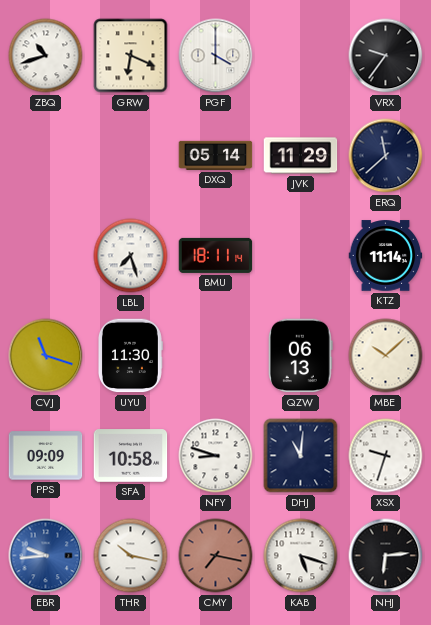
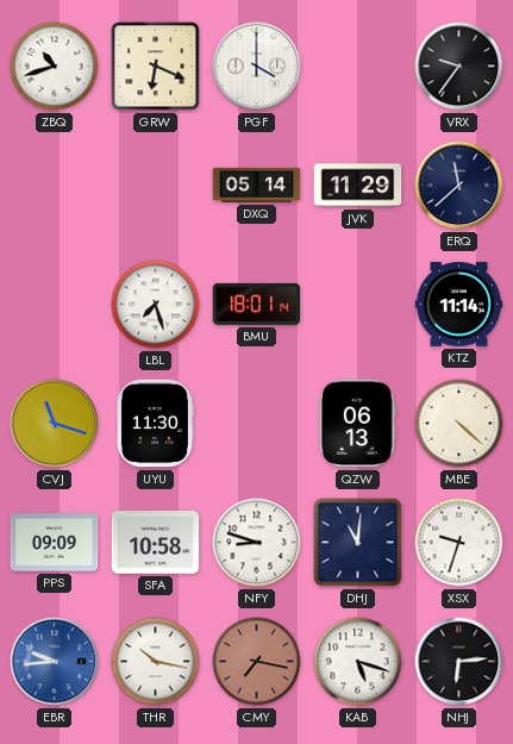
BMU: 18:11 -> 18:01
MBE: 10:08 -> 4:22
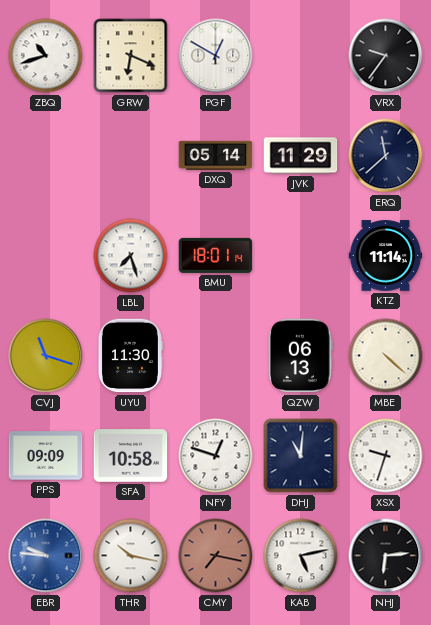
PGF: 4:00 -> 12:50
NFY: 8:48 -> 12:48
EBR: 9:44 -> 9:46
KAB: 5:18 -> 5:13
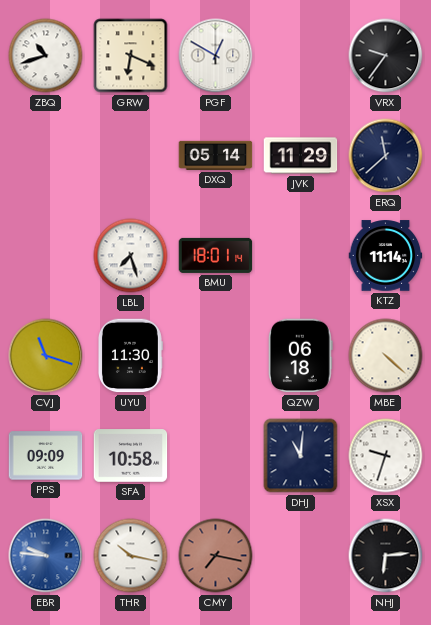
QZW: 06:13 -> 06:18
NFY: 12:48 -> none
KAB: 5:13 -> none
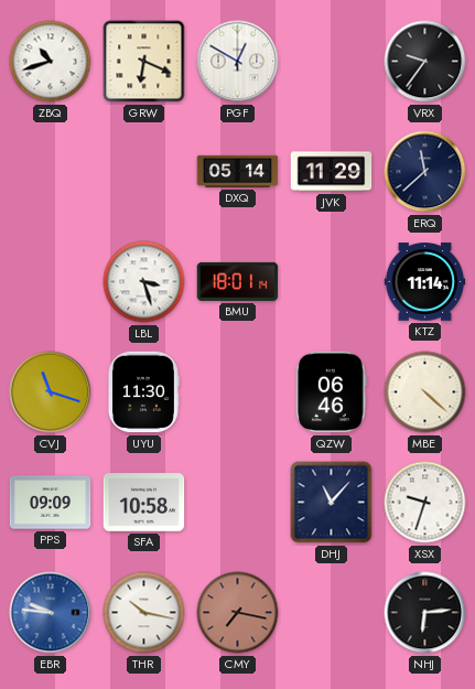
LBL: 7:27 -> 3:27
QZW: 06:18 -> 06:46
DHJ: 11:01 -> 11:07
